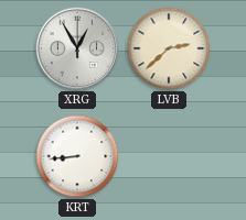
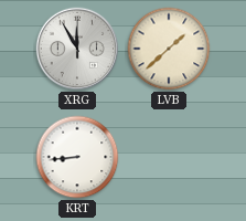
XRG: 12:55 -> 11:55
LVB: 2:38 -> 1:38
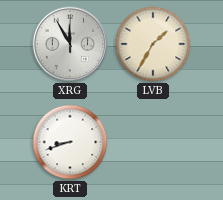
LVB: 1:38 -> 1:35
KRT: 8:44 -> 8:42
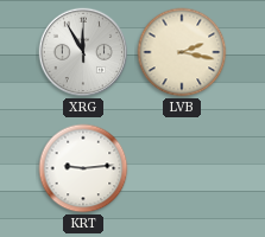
LVB: 1:35 -> 2:17
KRT: 8:42 -> 9:14
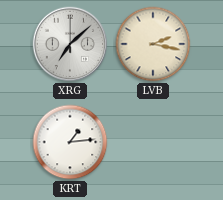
XRG: 11:55 -> 7:08
KRT: 9:14 -> 1:14
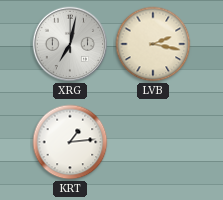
XRG: 7:08 -> 7:02
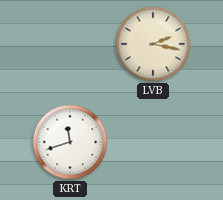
XRG: 7:02 -> none
KRT: 1:14 -> 11:42
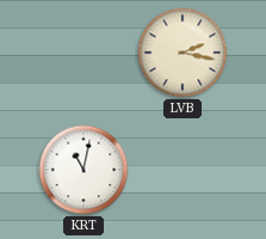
KRT: 11:42 -> 11:02
